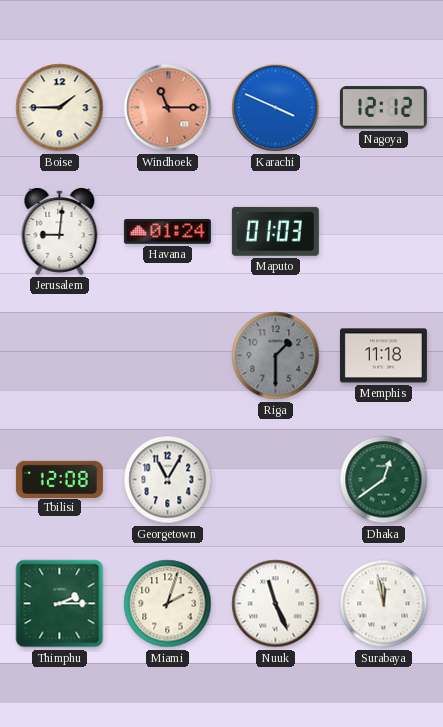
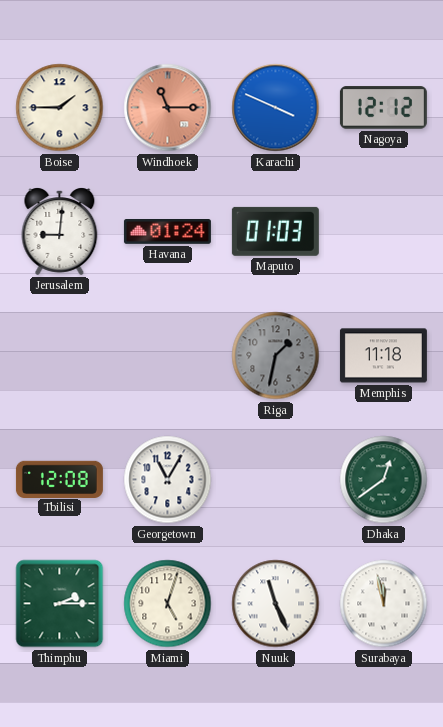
Riga: 1:30 -> 1:32
Miami: 2:03 -> 5:03
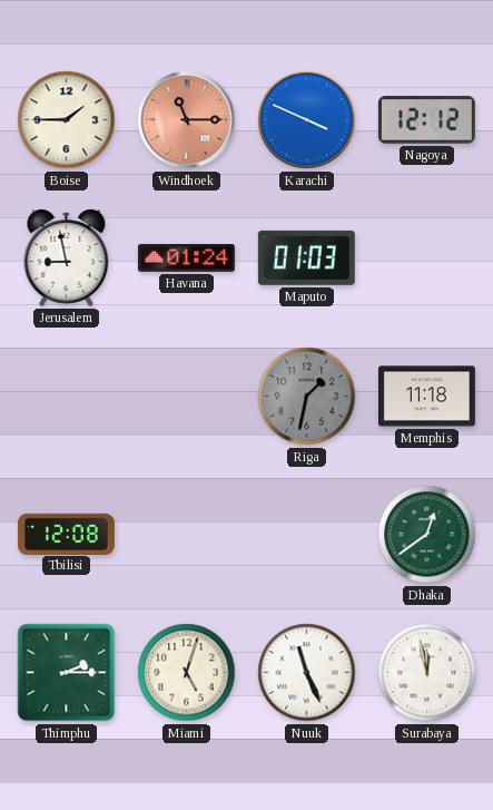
Jerusalem: 9:01 -> 8:58
Georgetown: 11:05 -> none
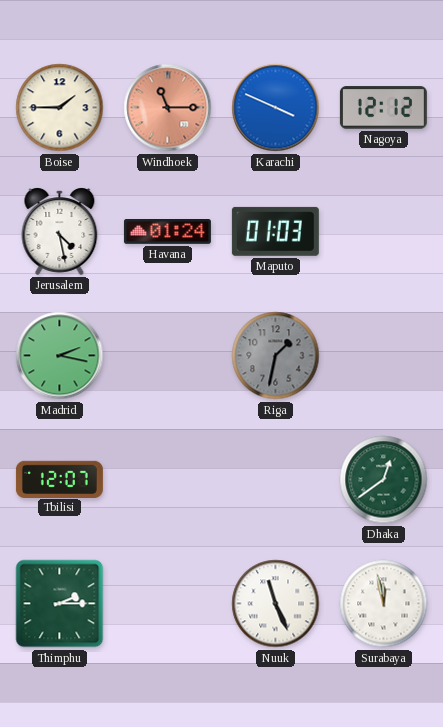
Jerusalem: 8:58 -> 4:28
Madrid: none -> 2:17
Memphis: 11:18 -> none
Tbilisi: 12:08 -> 12:07
Miami: 5:03 -> none
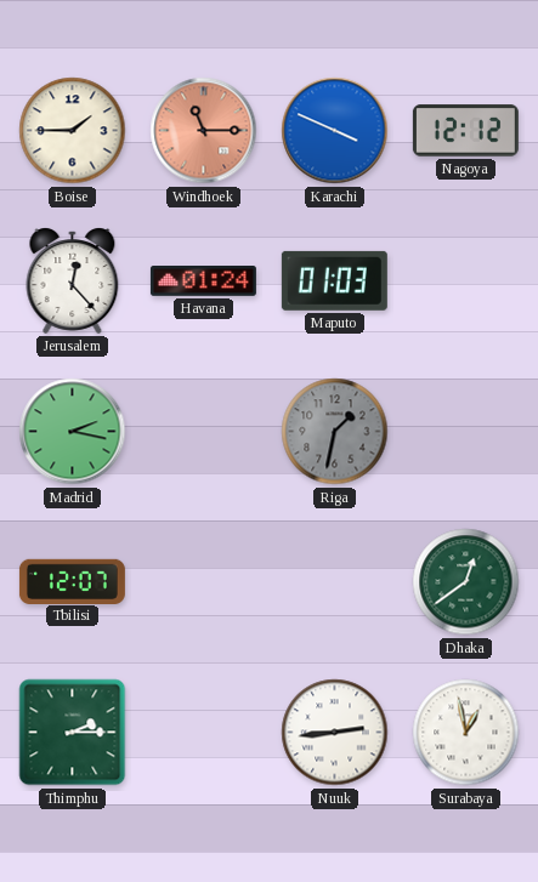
Jerusalem: 4:28 -> 12:23
Nuuk: 11:26 -> 2:44
Surabaya: 11:58 -> 12:58
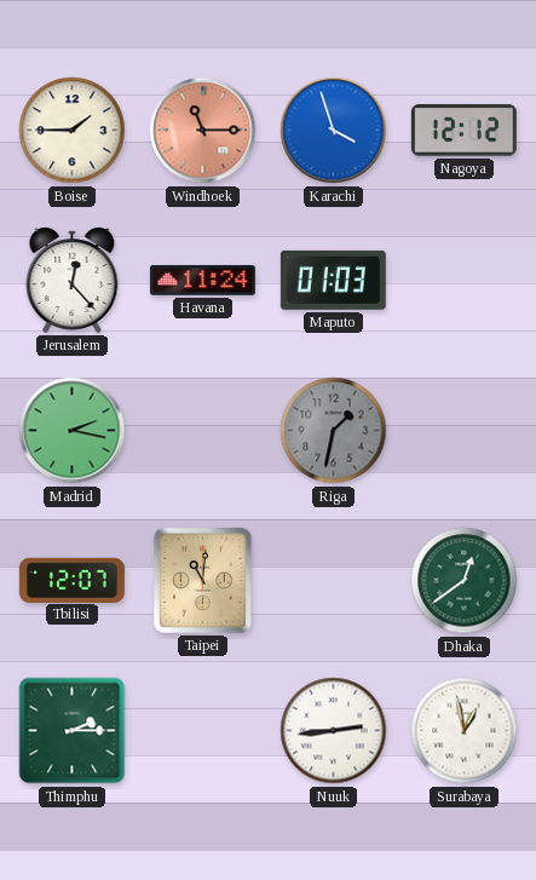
Karachi: 3:49 -> 3:57
Havana: 01:24 -> 11:24
Taipei: none -> 11:01
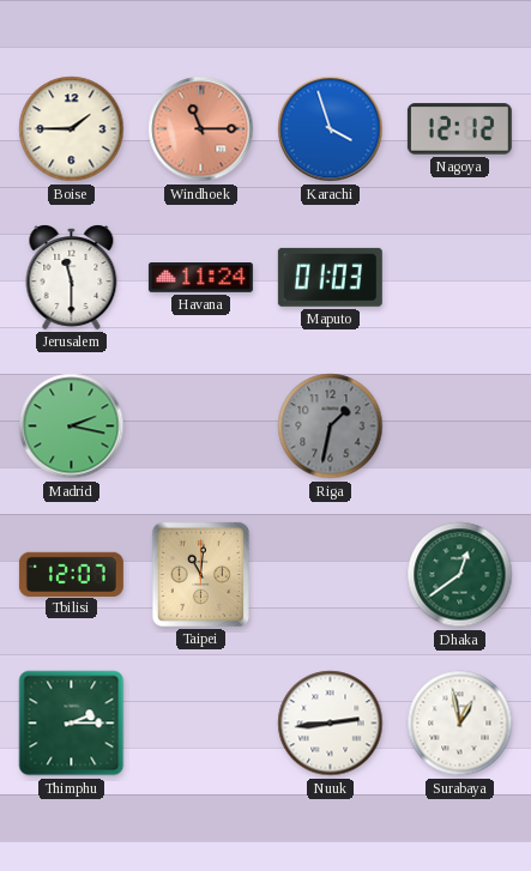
Jerusalem: 12:23 -> 11:30
